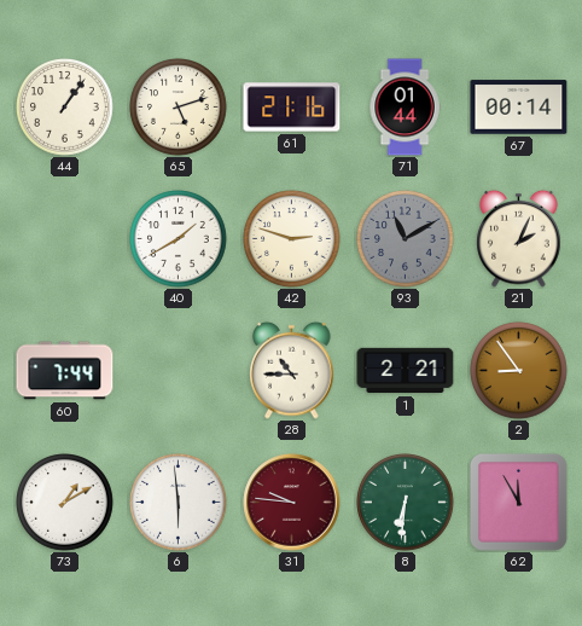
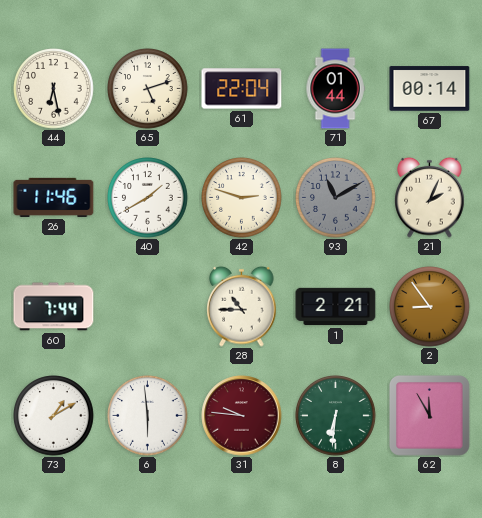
44: 1:06 -> 6:28
61: 21:16 -> 22:04
26: none -> 11:46
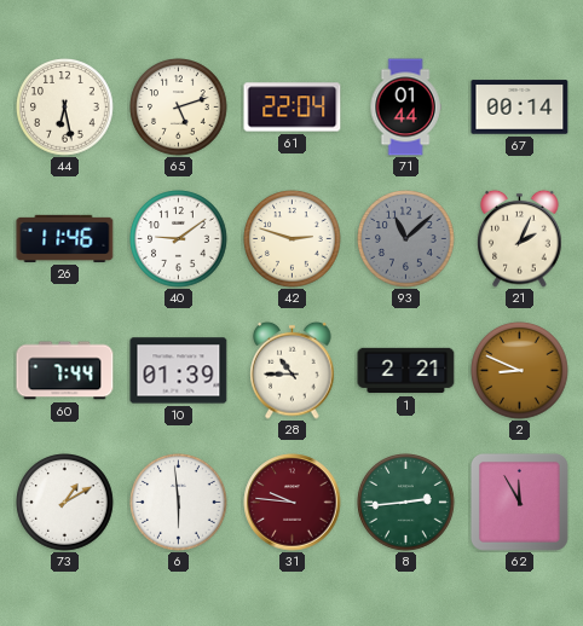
40: 1:40 -> 9:09
93: 11:10 -> 11:08
10: none -> 01:39
2: 8:54 -> 8:49
8: 6:31 -> 2:44
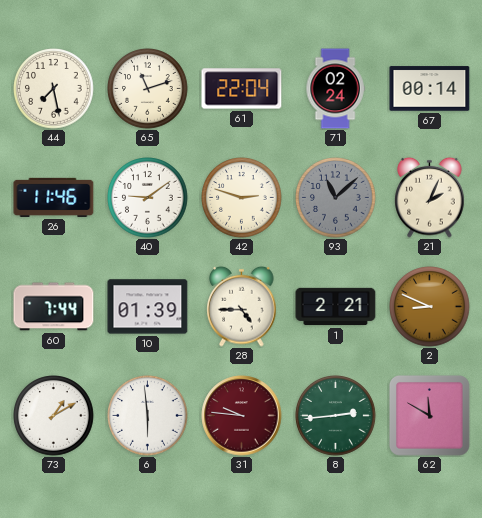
44: 6:28 -> 7:28
65: 5:12 -> 11:12
71: 01:44 -> 02:24
28: 10:45 -> 4:45
62: 11:55 -> 11:50
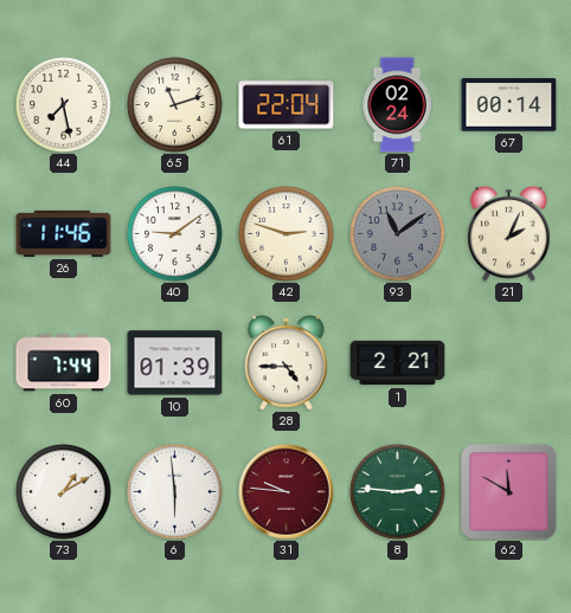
93: 11:08 -> 11:09
2: 8:49 -> none
8: 2:44 -> 2:46
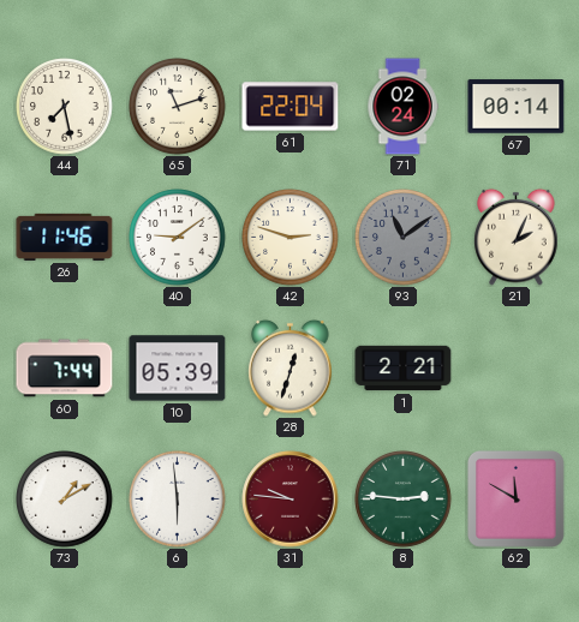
10: 01:39 -> 05:39
28: 4:45 -> 12:33
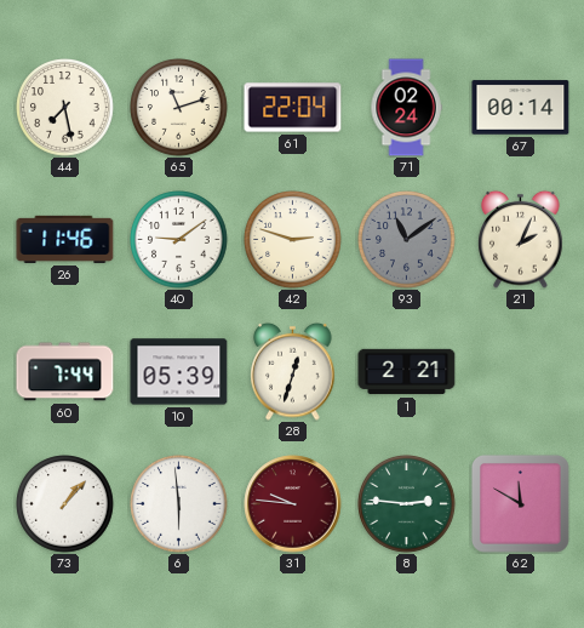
73: 1:10 -> 1:07
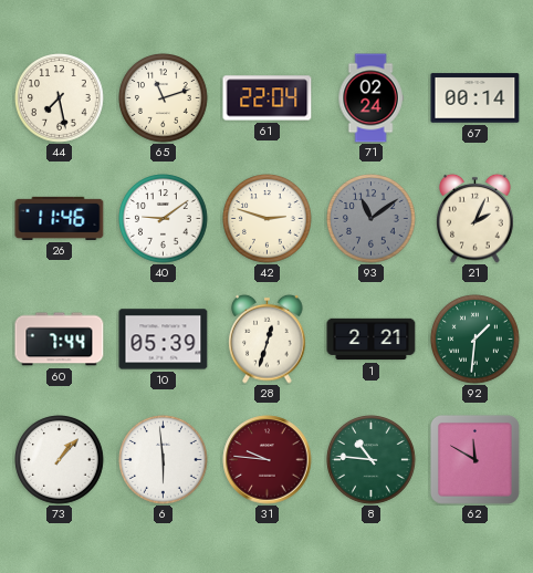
92: none -> 1:31
8: 2:46 -> 10:46
